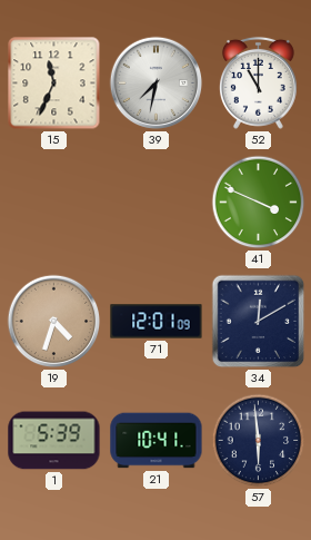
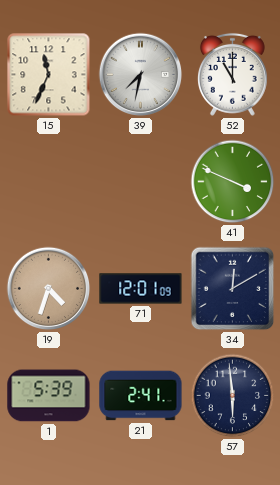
21: 10:41 -> 2:41
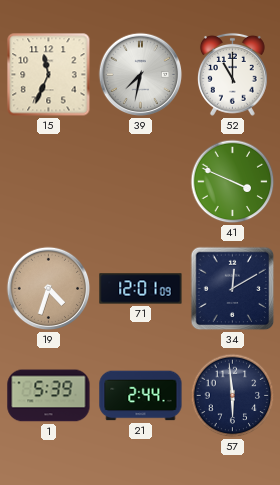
21: 2:41 -> 2:44
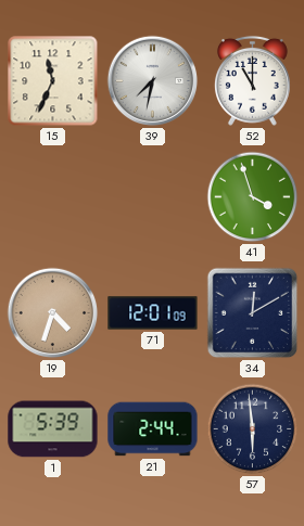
41: 3:49 -> 3:57
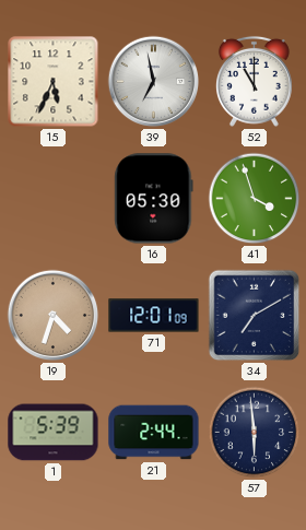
15: 11:34 -> 5:34
39: 7:32 -> 6:58
16: none -> 05:30
34: 12:10 -> 7:10
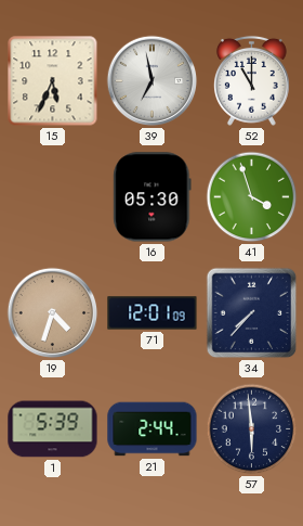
34: 7:10 -> 7:37
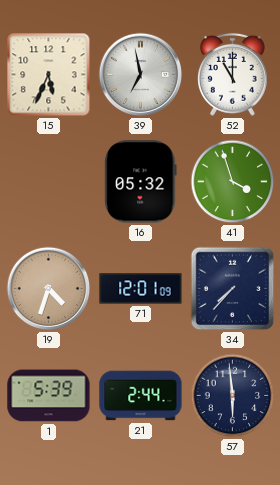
16: 05:30 -> 05:32
